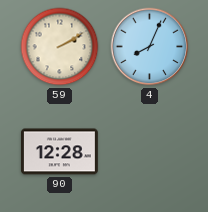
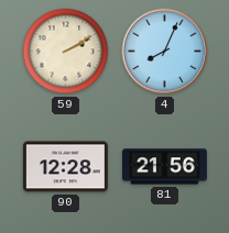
81: none -> 21:56
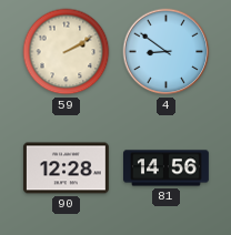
4: 8:04 -> 8:51
81: 21:56 -> 14:56
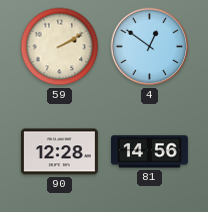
4: 8:51 -> 12:51
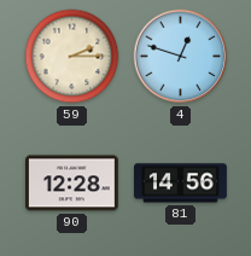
59: 2:10 -> 2:15
4: 12:51 -> 12:48
